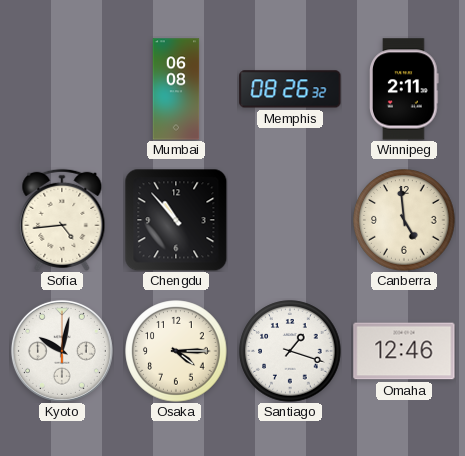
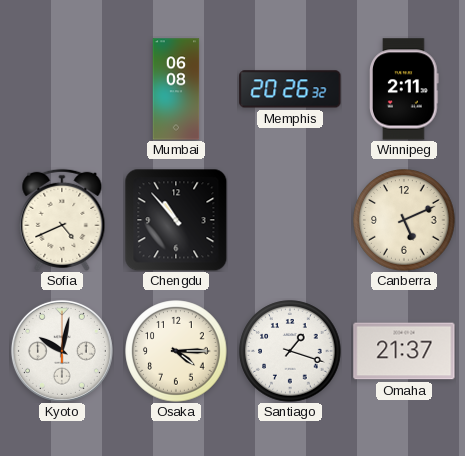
Memphis: 08:26 -> 20:26
Sofia: 4:44 -> 4:41
Canberra: 4:59 -> 5:11
Omaha: 12:46 -> 21:37
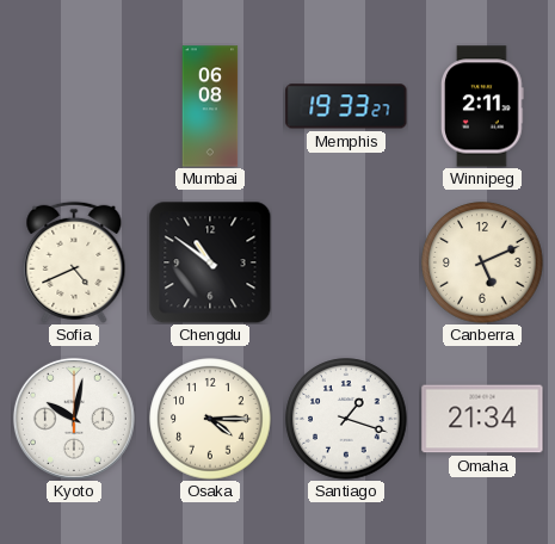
Memphis: 20:26 -> 19:33
Chengdu: 10:53 -> 10:51
Omaha: 21:37 -> 21:34
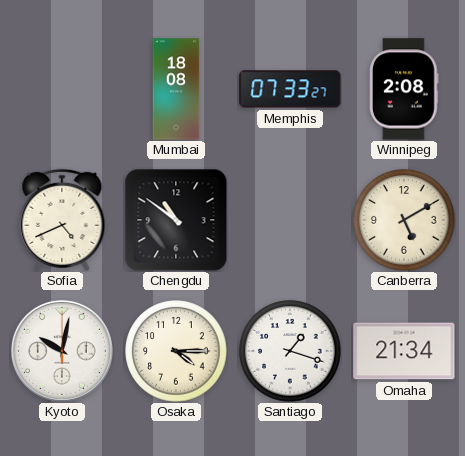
Mumbai: 06:08 -> 18:08
Memphis: 19:33 -> 07:33
Winnipeg: 2:11 -> 2:08
Canberra: 5:11 -> 5:10
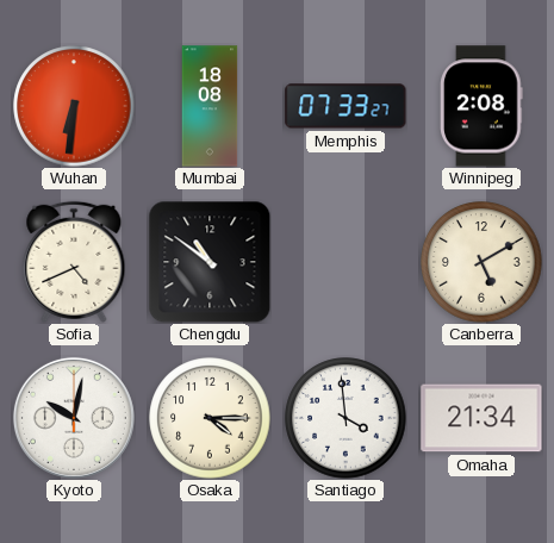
Wuhan: none -> 6:31
Santiago: 1:18 -> 3:59
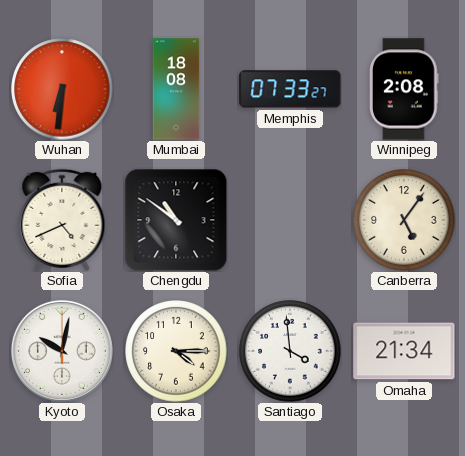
Canberra: 5:10 -> 5:06
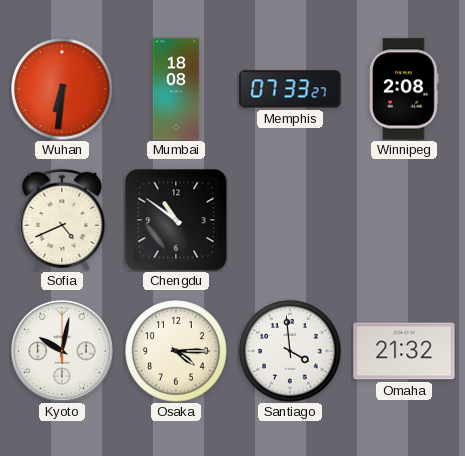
Canberra: 5:06 -> none
Omaha: 21:34 -> 21:32
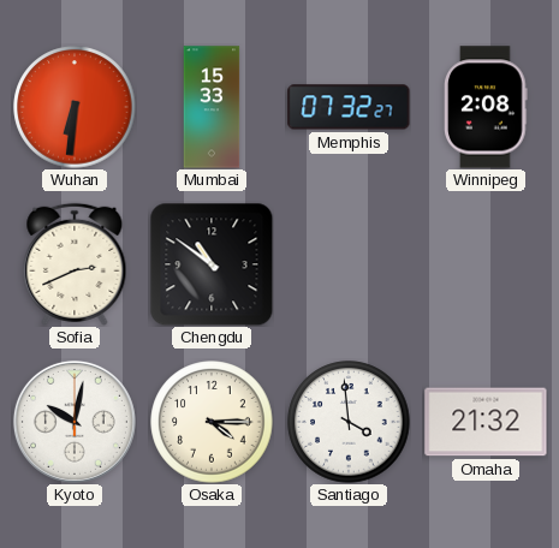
Mumbai: 18:08 -> 15:33
Memphis: 07:33 -> 07:32
Sofia: 4:41 -> 2:41
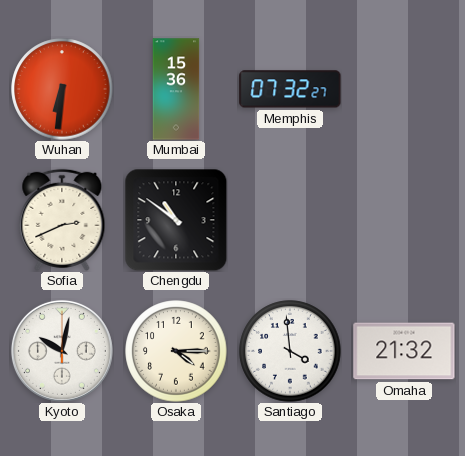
Mumbai: 15:33 -> 15:36
Winnipeg: 2:08 -> none
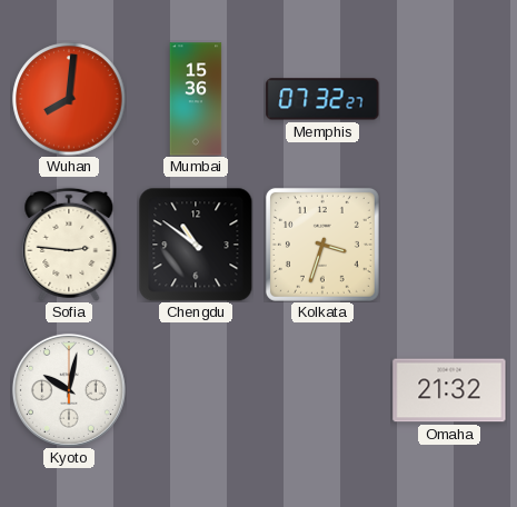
Wuhan: 6:31 -> 8:01
Sofia: 2:41 -> 2:46
Kolkata: none -> 3:33
Osaka: 4:15 -> none
Santiago: 3:59 -> none
